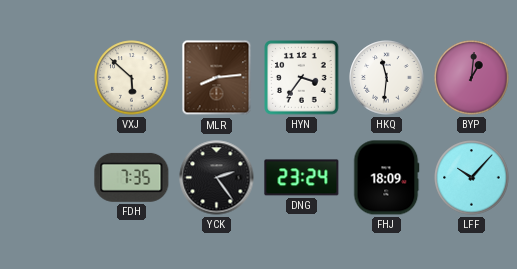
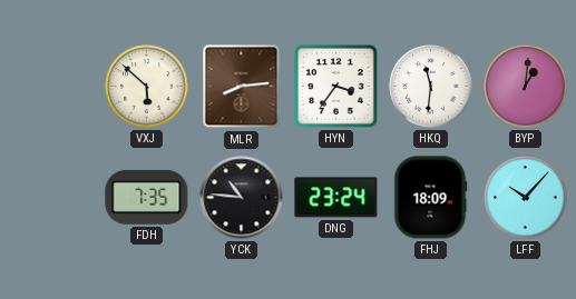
YCK: 2:24 -> 10:46
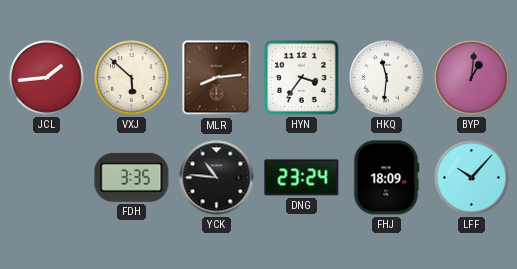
JCL: none -> 1:44
FDH: 7:35 -> 3:35
